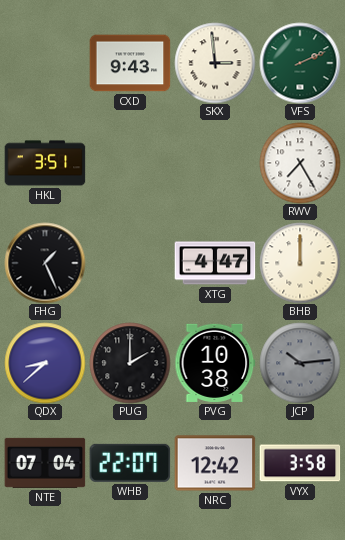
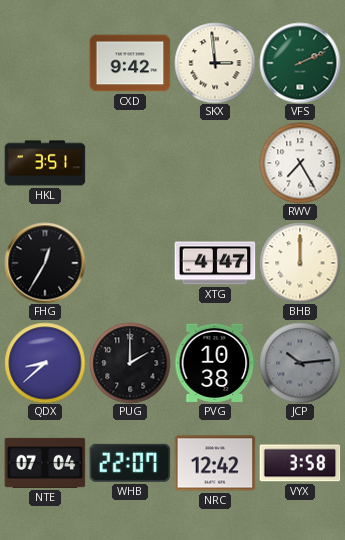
CXD: 9:43 -> 9:42
FHG: 1:26 -> 12:35
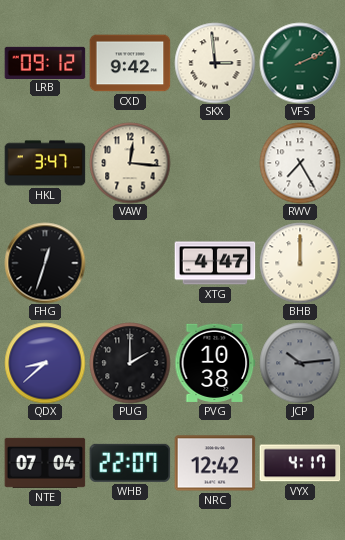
LRB: none -> 09:12
HKL: 3:51 -> 3:47
VAW: none -> 12:16
FHG: 12:35 -> 12:33
VYX: 3:58 -> 4:17
